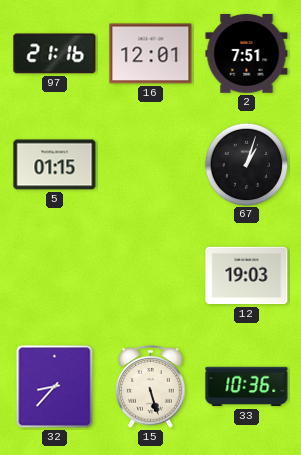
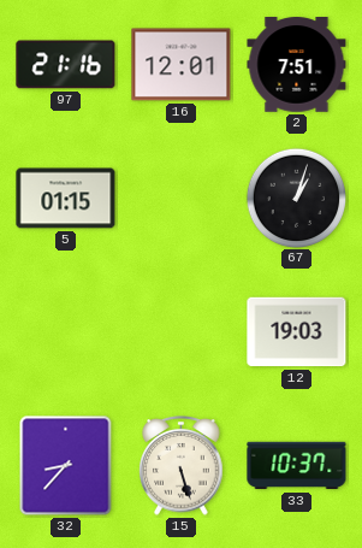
33: 10:36 -> 10:37
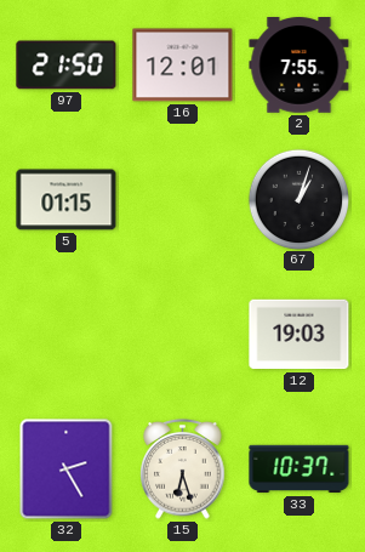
97: 21:16 -> 21:50
2: 7:51 -> 7:55
32: 8:37 -> 2:25
15: 5:27 -> 6:27
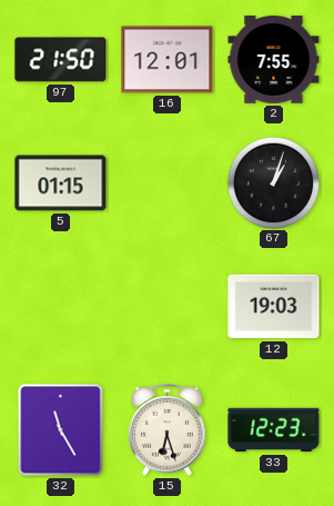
32: 2:25 -> 11:25
33: 10:37 -> 12:23
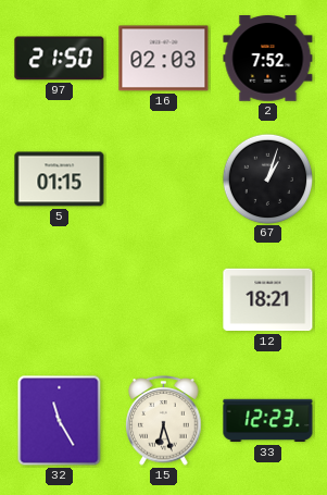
16: 12:01 -> 02:03
2: 7:55 -> 7:52
12: 19:03 -> 18:21
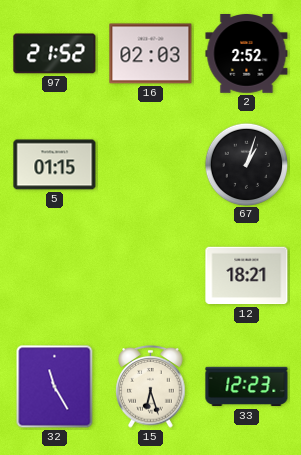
97: 21:50 -> 21:52
2: 7:52 -> 2:52
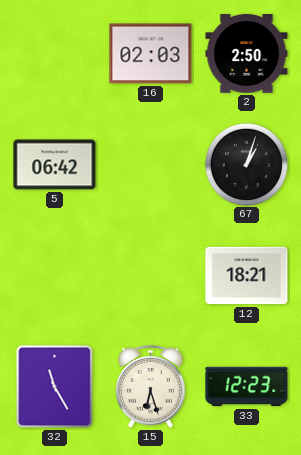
97: 21:52 -> none
2: 2:52 -> 2:50
5: 01:15 -> 06:42
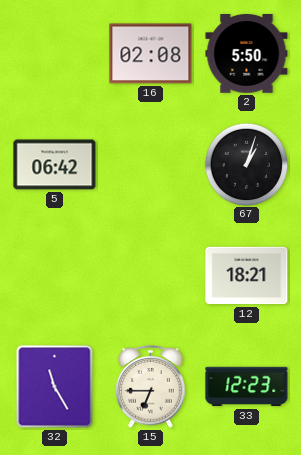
16: 02:03 -> 02:08
2: 2:50 -> 5:50
15: 6:27 -> 6:45
